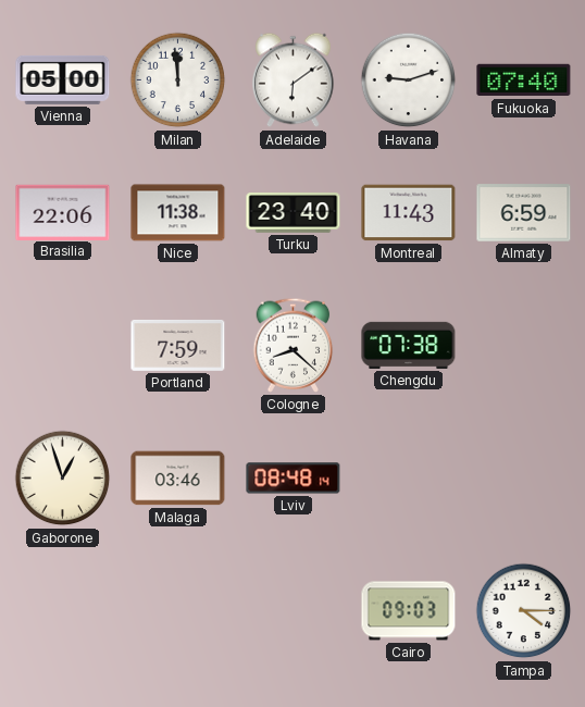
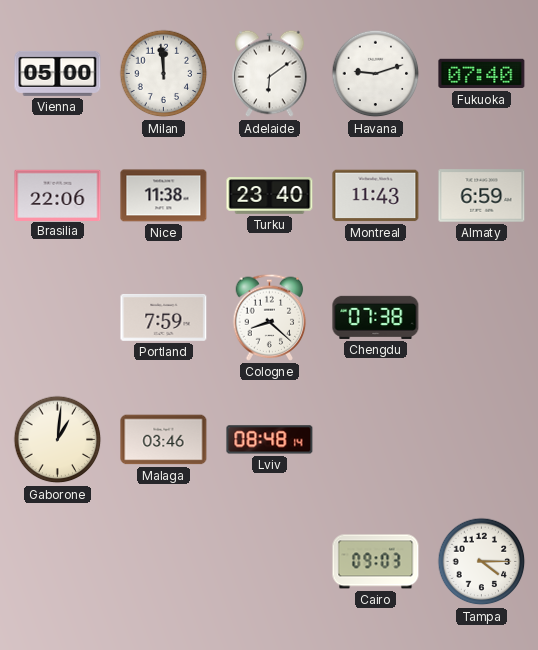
Gaborone: 12:57 -> 1:01
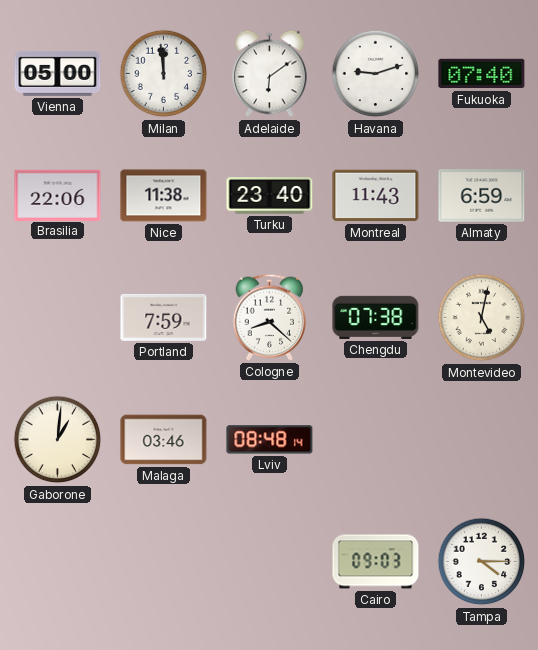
Montevideo: none -> 5:02
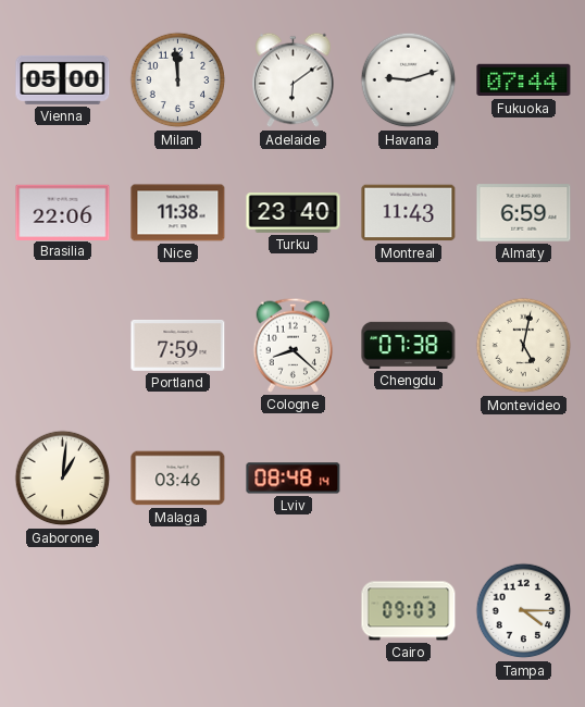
Fukuoka: 07:40 -> 07:44
